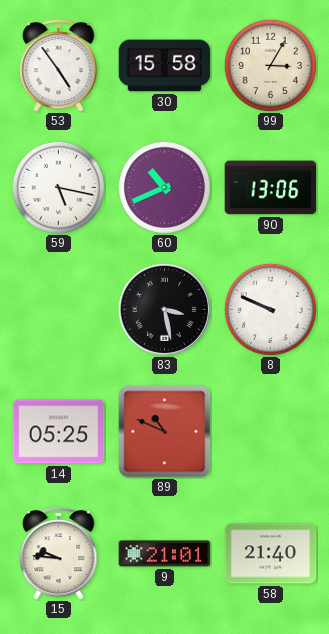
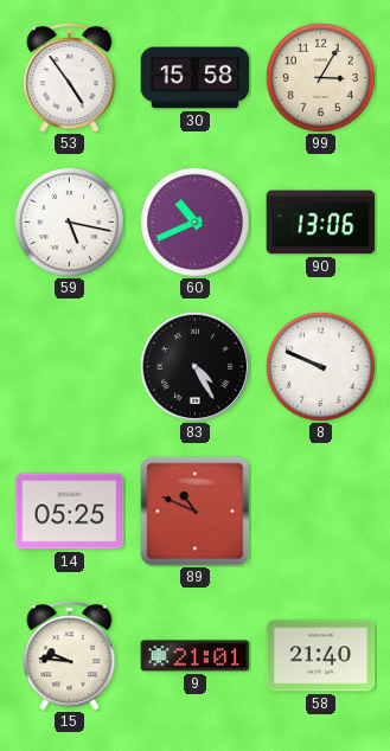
83: 3:28 -> 4:25
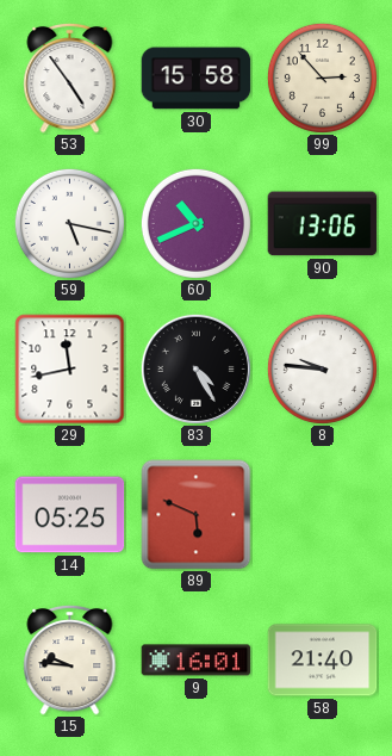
99: 3:05 -> 2:53
29: none -> 11:43
8: 9:49 -> 9:46
89: 10:49 -> 5:49
9: 21:01 -> 16:01
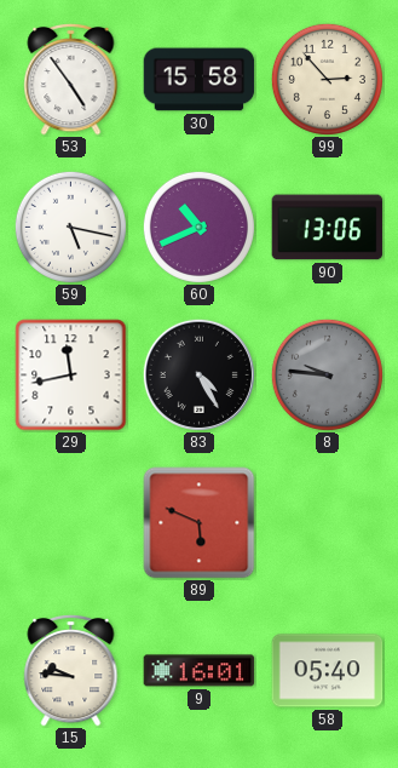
8 dial: white -> grey
14: 05:25 -> none
58: 21:40 -> 05:40
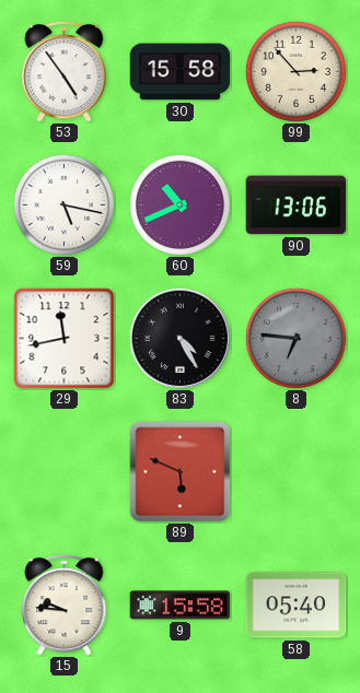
8: 9:46 -> 6:46
9: 16:01 -> 15:58
